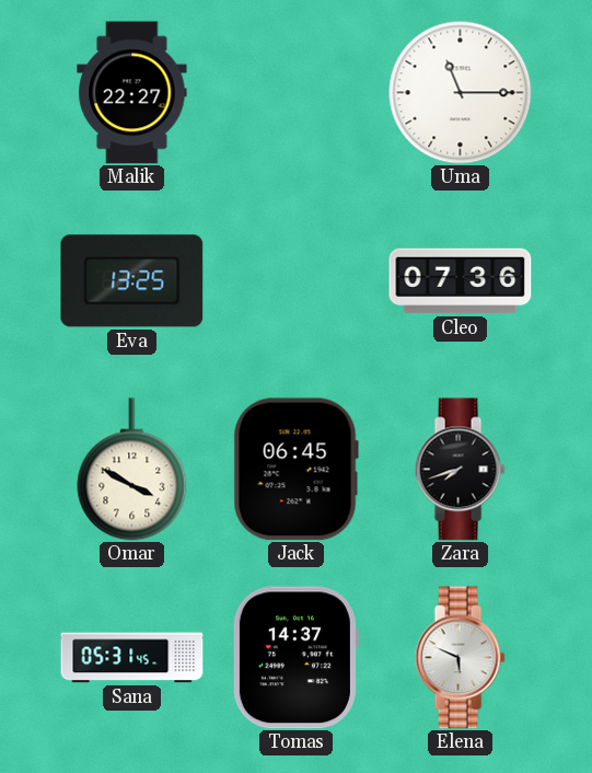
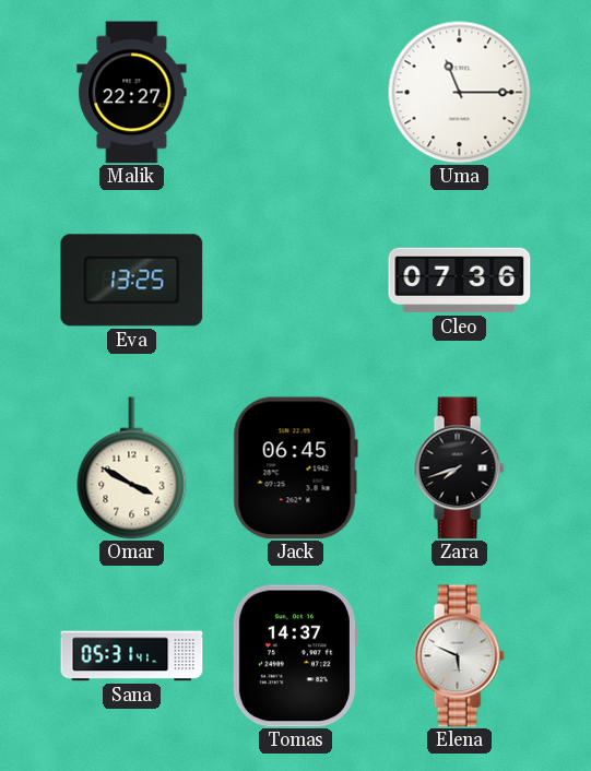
Sana: 05:31:45 -> 05:31:41
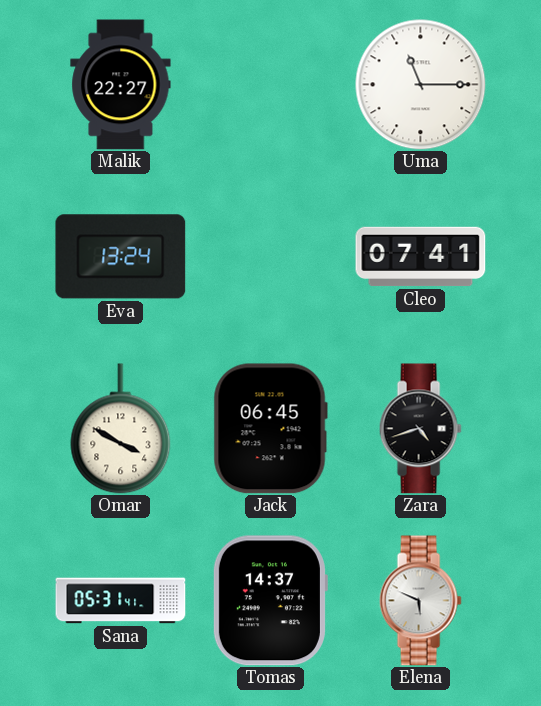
Eva: 13:25 -> 13:24
Cleo: 07:36 -> 07:41
Zara: 7:42 -> 4:42
